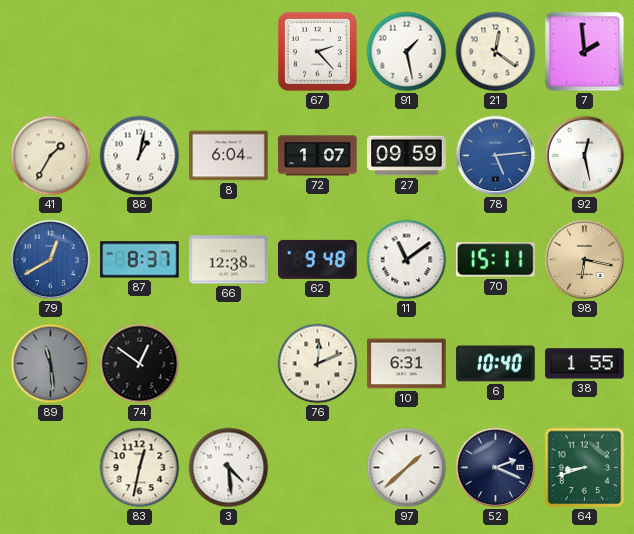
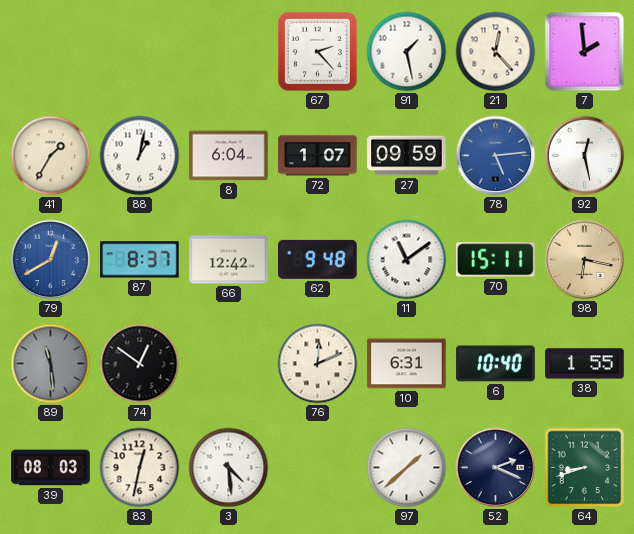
21: 12:21 -> 12:23
66: 12:38 -> 12:42
39: none -> 08:03
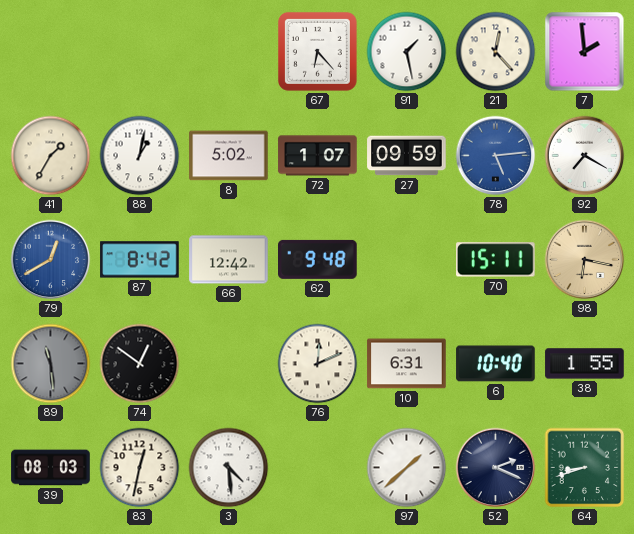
67: 2:23 -> 6:23
8: 6:04 -> 5:02
92: 12:28 -> 7:20
87: 8:37 -> 8:42
11: 11:09 -> none
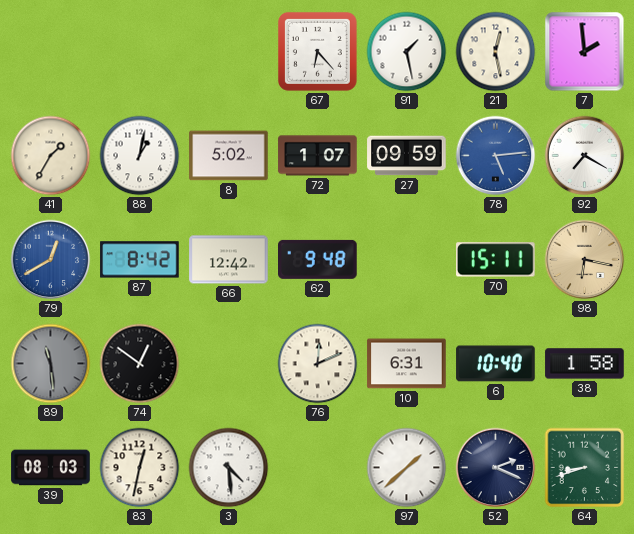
21: 12:23 -> 12:28
38: 1:55 -> 1:58
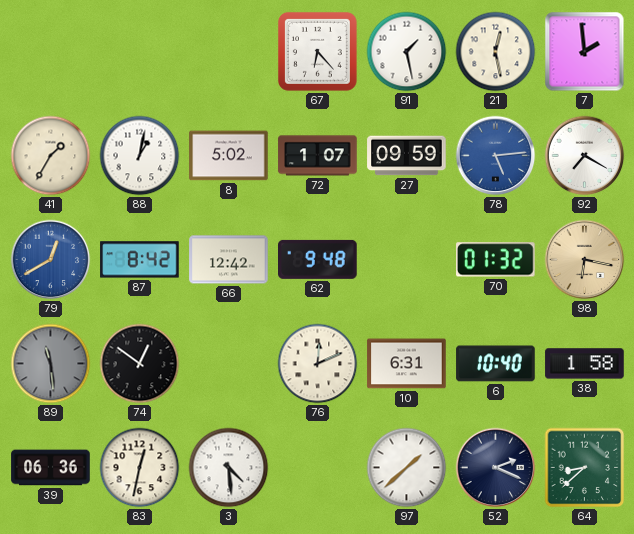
70: 15:11 -> 01:32
39: 08:03 -> 06:36
64: 8:42 -> 8:38
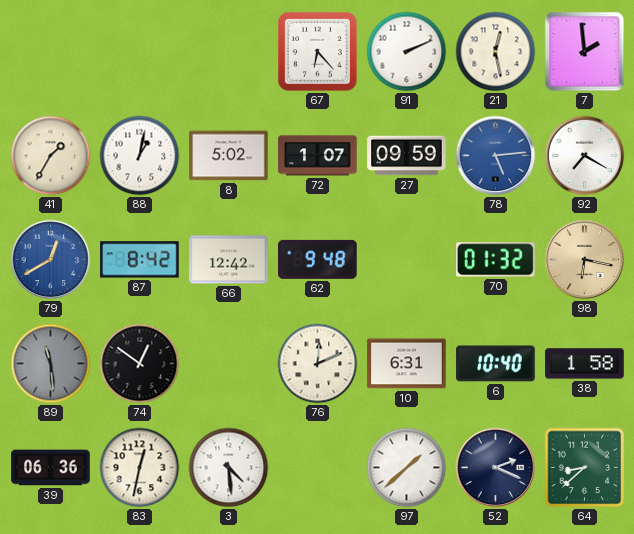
91: 1:28 -> 2:11
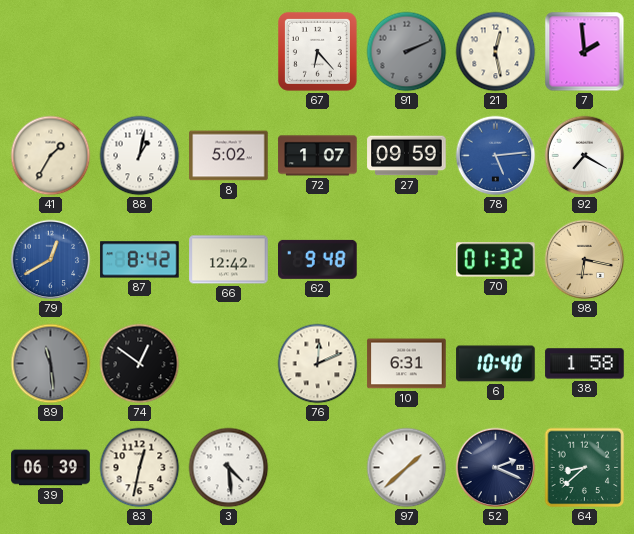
91 dial: white -> grey
39: 06:36 -> 06:39
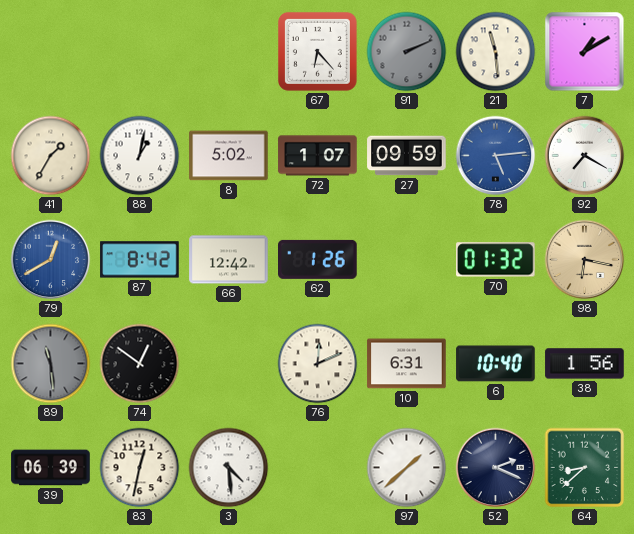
21: 12:28 -> 11:29
7: 1:59 -> 1:10
62: 9:48 -> 1:26
38: 1:58 -> 1:56
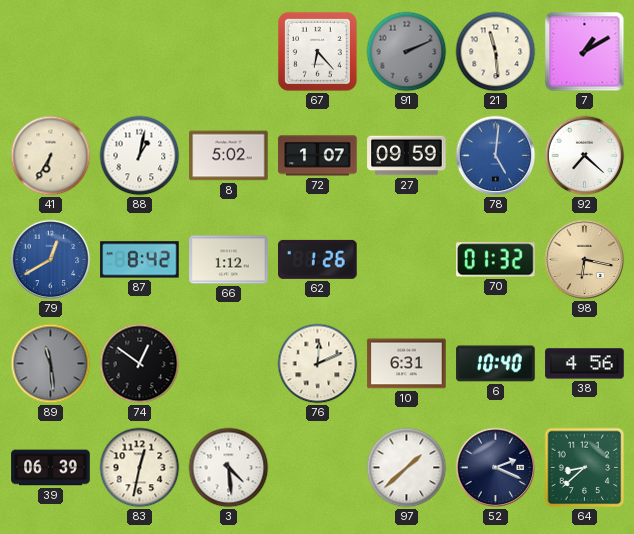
41: 1:35 -> 6:35
78: 5:14 -> 5:01
92: 7:20 -> 7:22
66: 12:42 -> 1:12
38: 1:56 -> 4:56
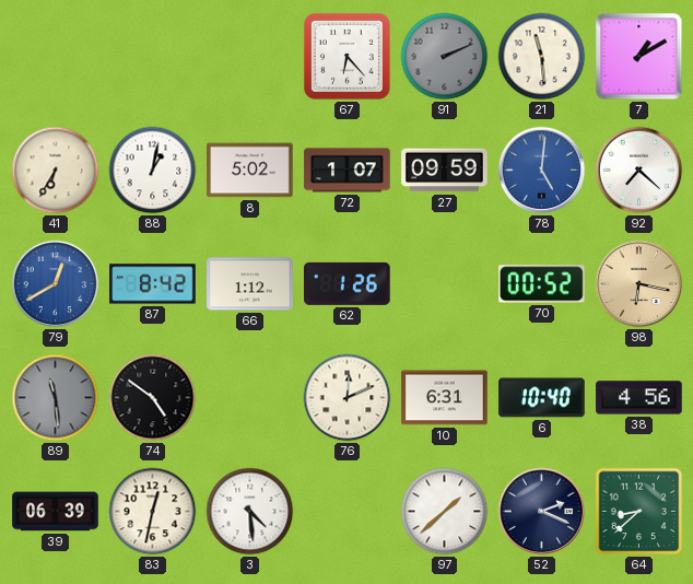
70: 01:32 -> 00:52
74: 12:51 -> 4:51
